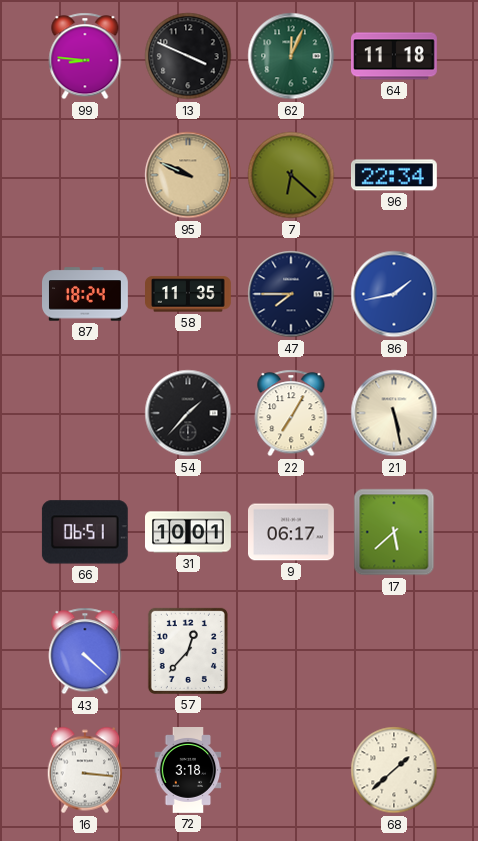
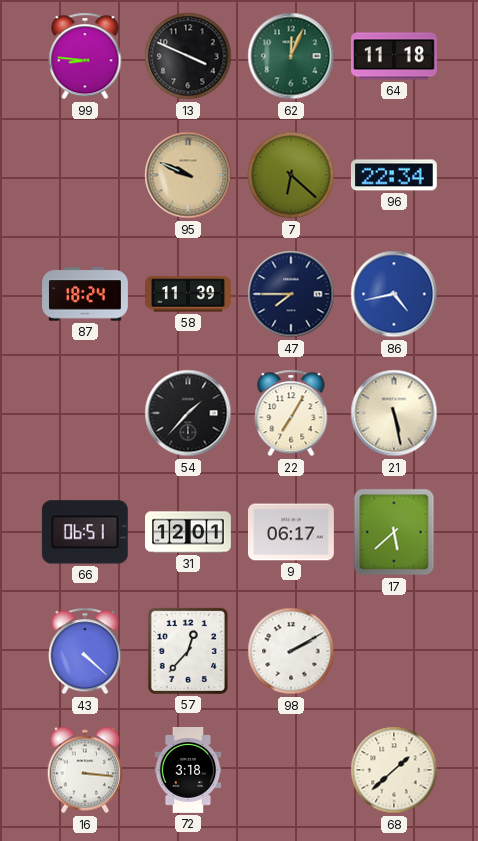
58: 11:35 -> 11:39
86: 1:43 -> 4:43
31: 10:01 -> 12:01
98: none -> 2:10
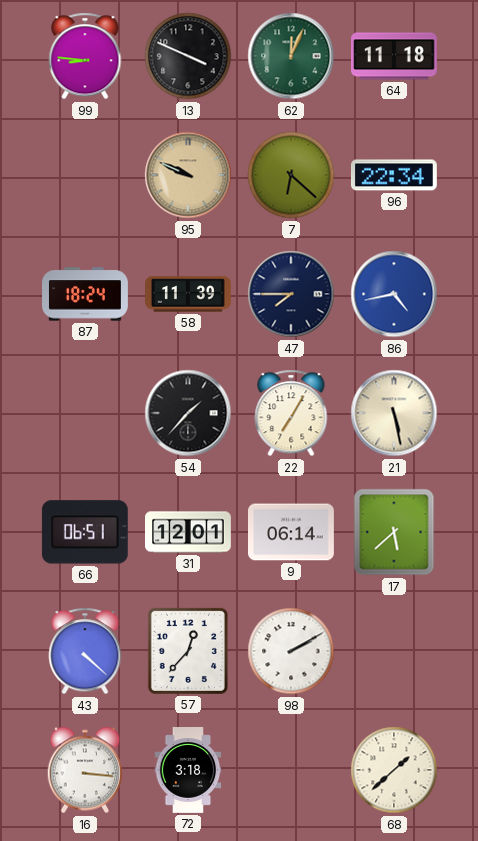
9: 06:17 -> 06:14
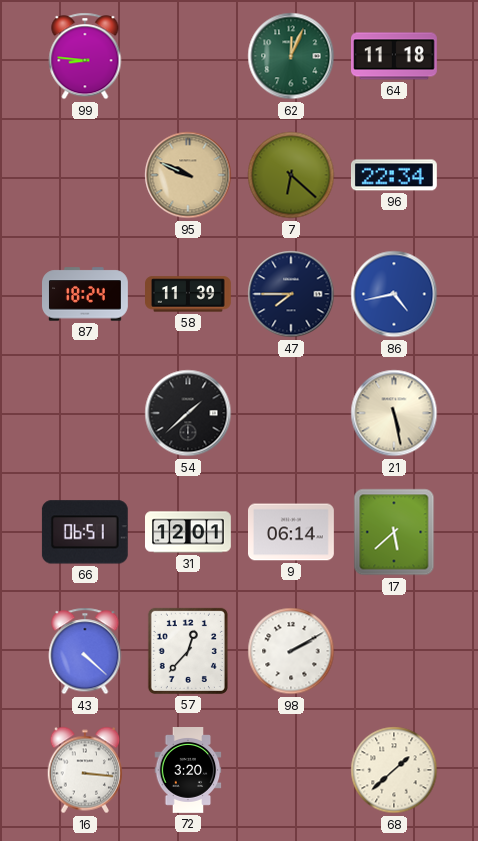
13: 3:49 -> none
54: 1:37 -> 1:38
22: 7:05 -> none
72: 3:18 -> 3:20
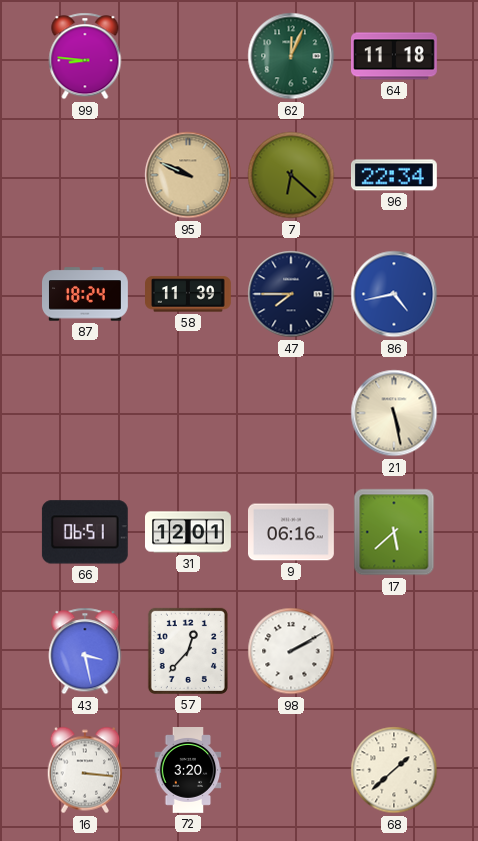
54: 1:38 -> none
9: 06:14 -> 06:16
43: 4:22 -> 3:28
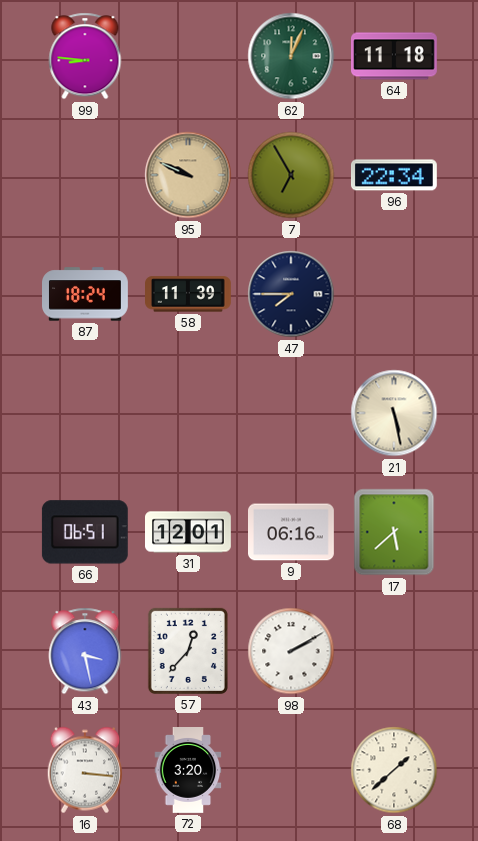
7: 6:22 -> 6:55
86: 4:43 -> none
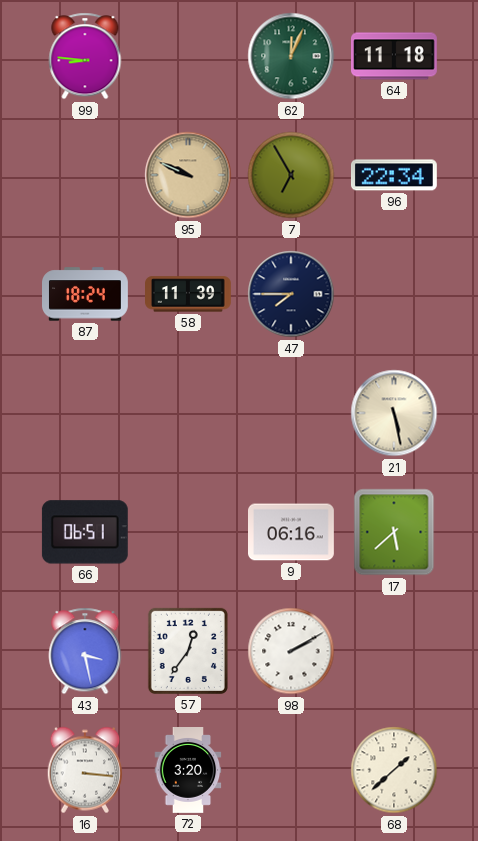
31: 12:01 -> none
57: 12:37 -> 12:36
